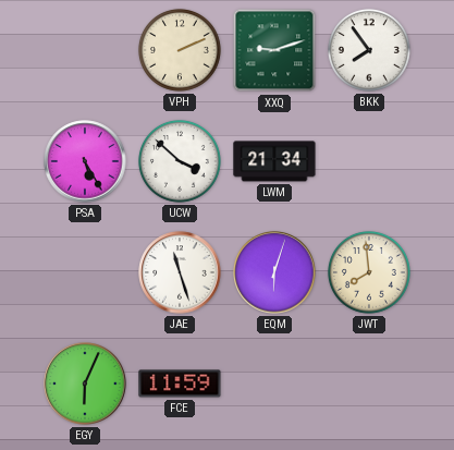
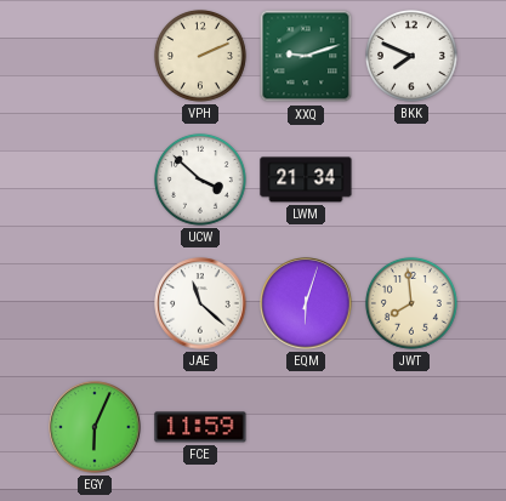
BKK: 7:54 -> 7:49
PSA: 5:25 -> none
JAE: 11:27 -> 11:22
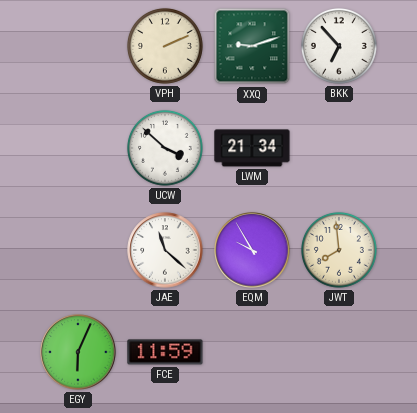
BKK: 7:49 -> 6:53
EQM: 6:03 -> 9:55
